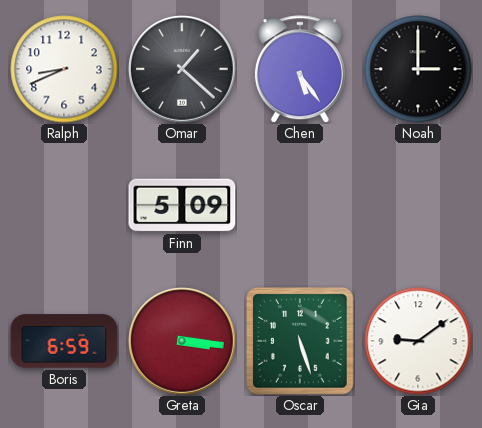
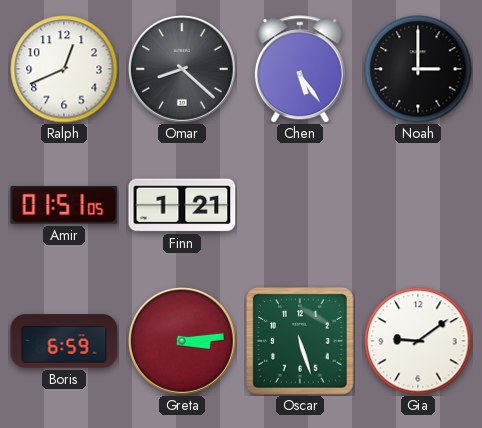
Ralph: 8:41 -> 12:41
Omar: 1:22 -> 8:22
Amir: none -> 01:51
Finn: 5:09 -> 1:21
Greta: 3:16 -> 3:14
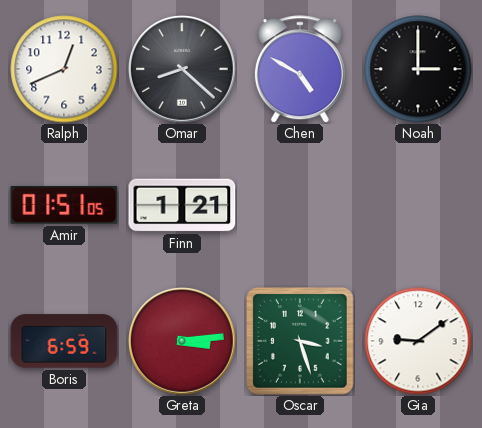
Chen: 5:24 -> 4:50
Oscar: 5:27 -> 3:27
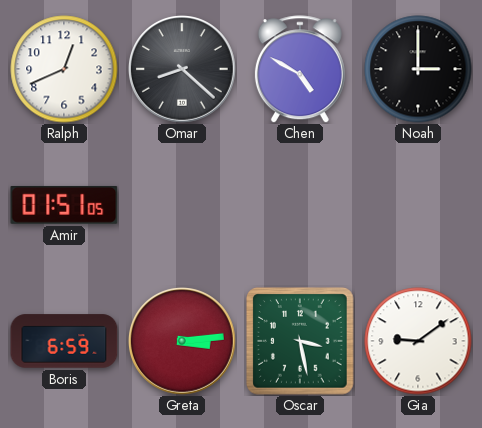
Finn: 1:21 -> none
Oscar: 3:27 -> 3:28
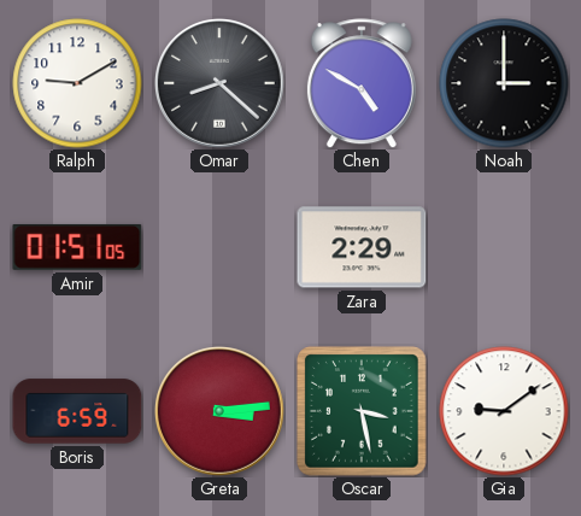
Ralph: 12:41 -> 9:10
Zara: none -> 2:29
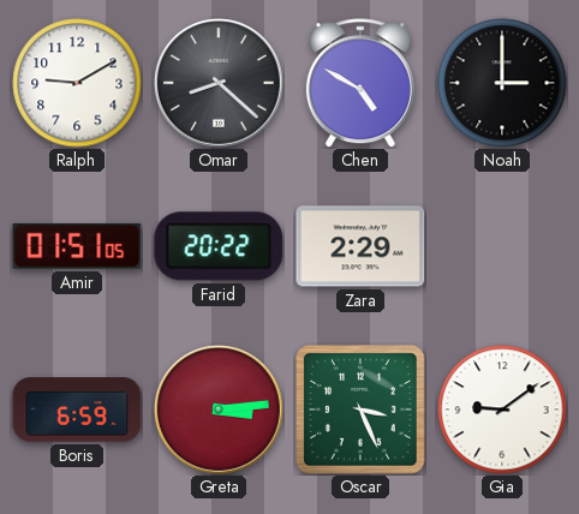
Farid: none -> 20:22
Oscar: 3:28 -> 3:26
